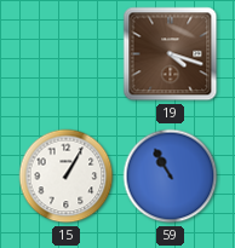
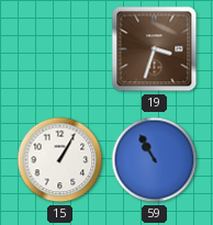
19: 4:18 -> 3:33
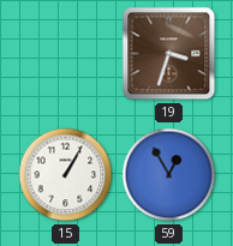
59: 10:55 -> 12:55
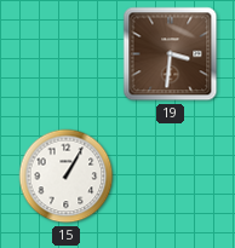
19: 3:33 -> 3:31
59: 12:55 -> none
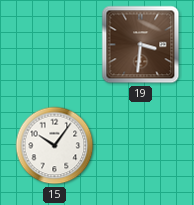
15: 1:05 -> 10:06
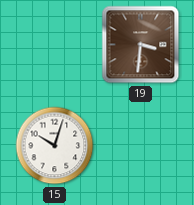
15: 10:06 -> 10:03
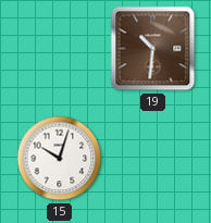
19: 3:31 -> 10:31
